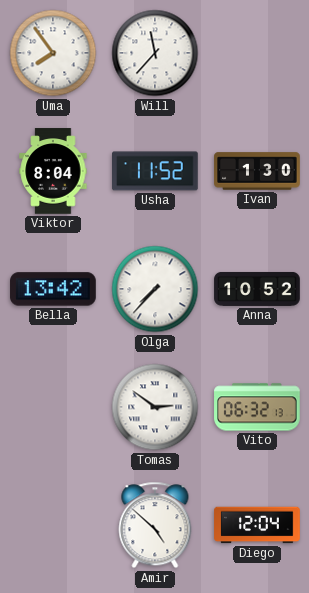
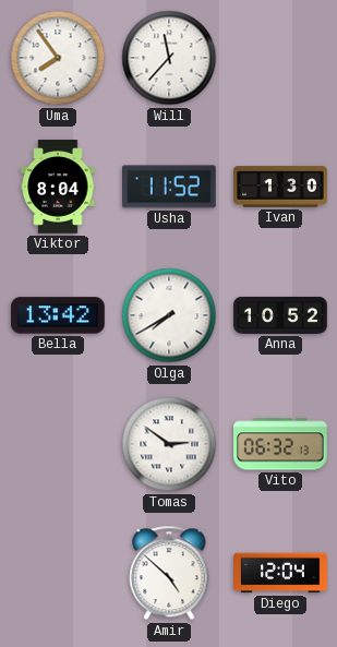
Olga: 7:37 -> 7:40
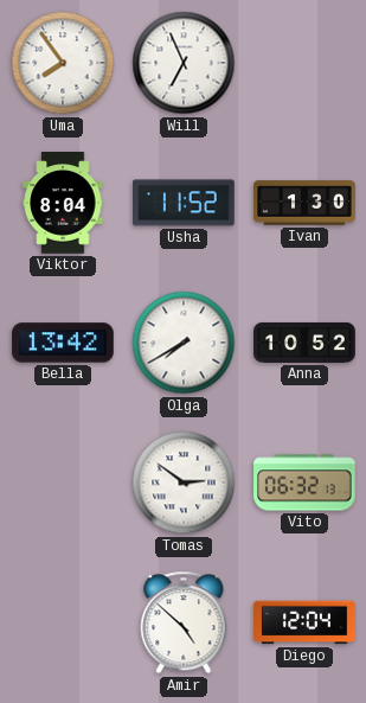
Will: 11:37 -> 6:56
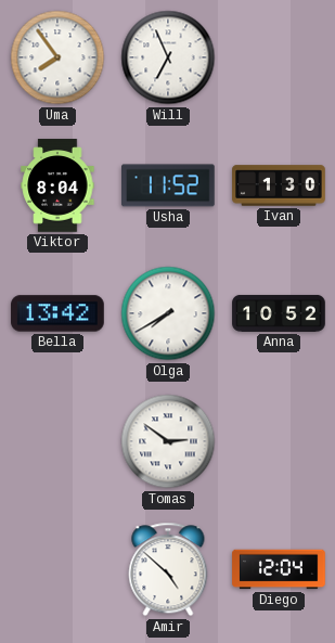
Vito: 06:32 -> none
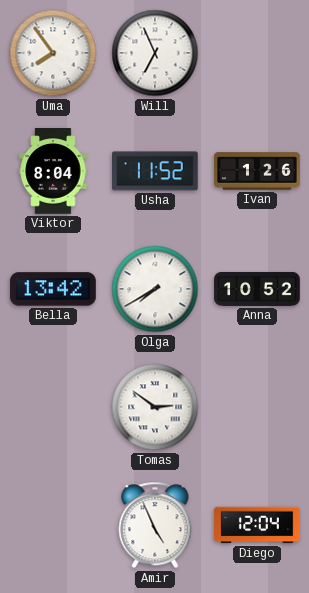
Ivan: 1:30 -> 1:26
Amir: 4:52 -> 4:56
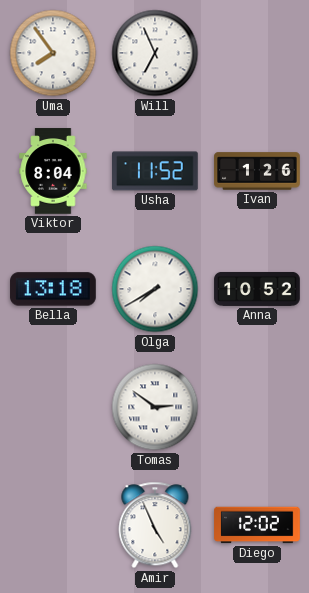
Bella: 13:42 -> 13:18
Diego: 12:04 -> 12:02
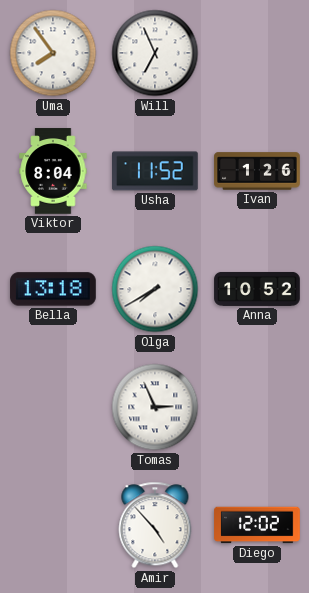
Tomas: 2:51 -> 2:56
Amir: 4:56 -> 4:53
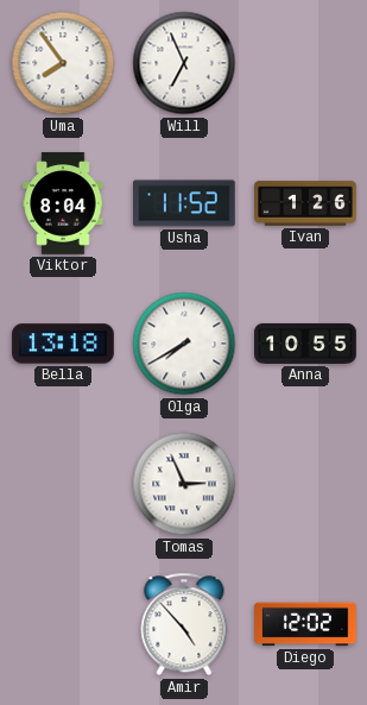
Anna: 10:52 -> 10:55
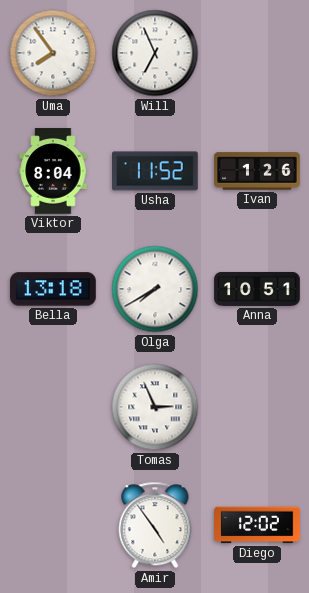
Anna: 10:55 -> 10:51
Amir: 4:53 -> 4:54
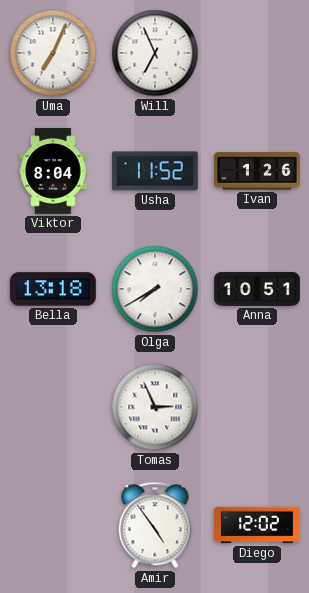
Uma: 7:54 -> 7:04
